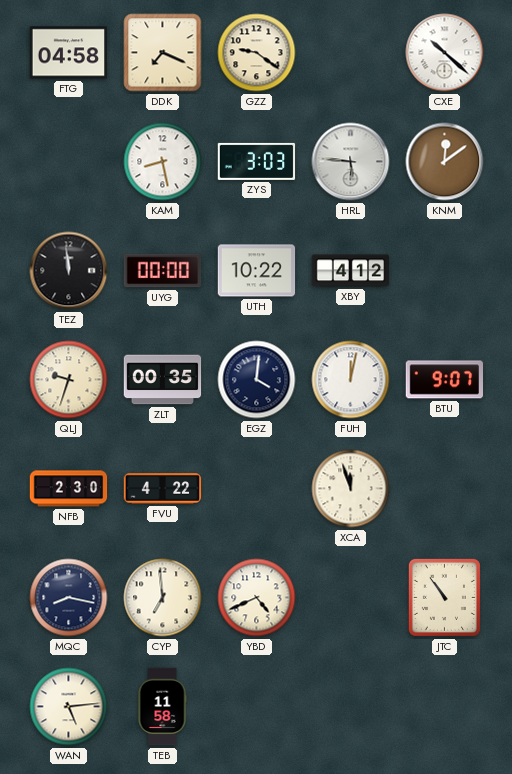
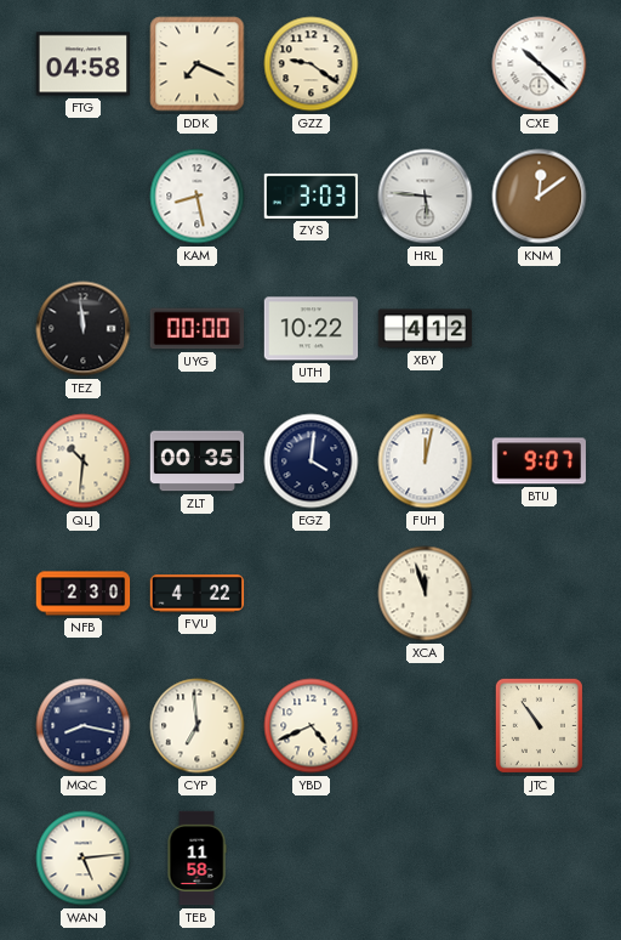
QLJ: 9:33 -> 10:31
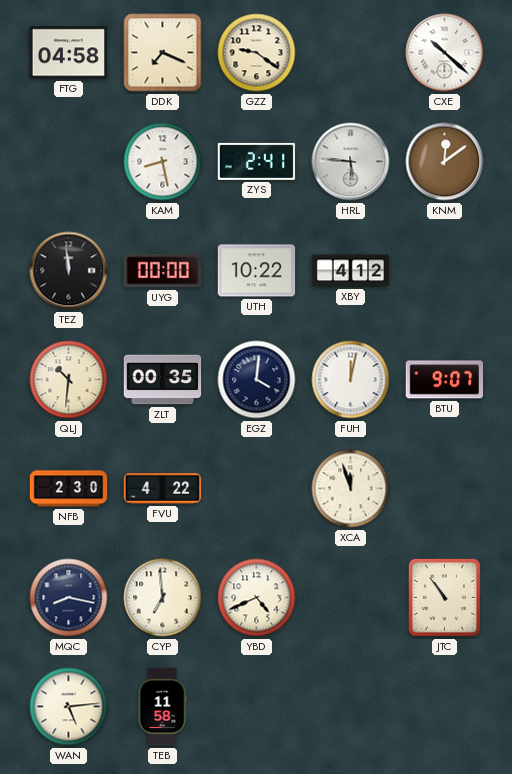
ZYS: 3:03 -> 2:41
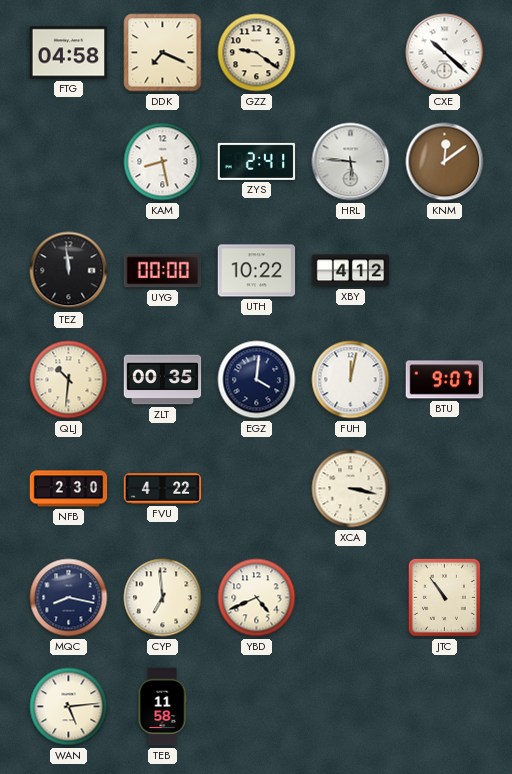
XCA: 11:57 -> 3:17
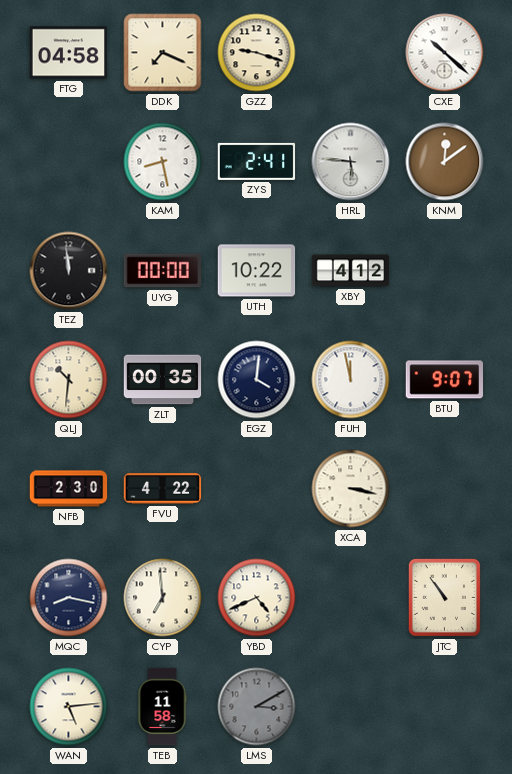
GZZ: 9:21 -> 9:18
FUH: 12:02 -> 11:58
LMS: none -> 3:10
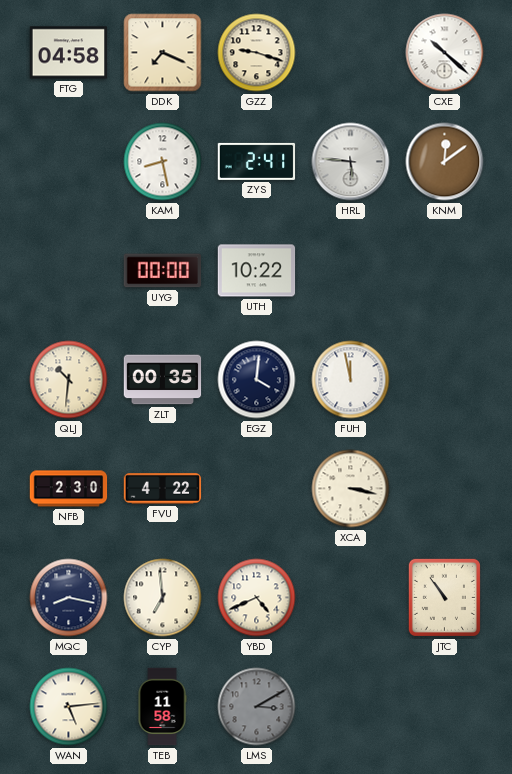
TEZ: 11:59 -> none
XBY: 4:12 -> none
BTU: 9:07 -> none
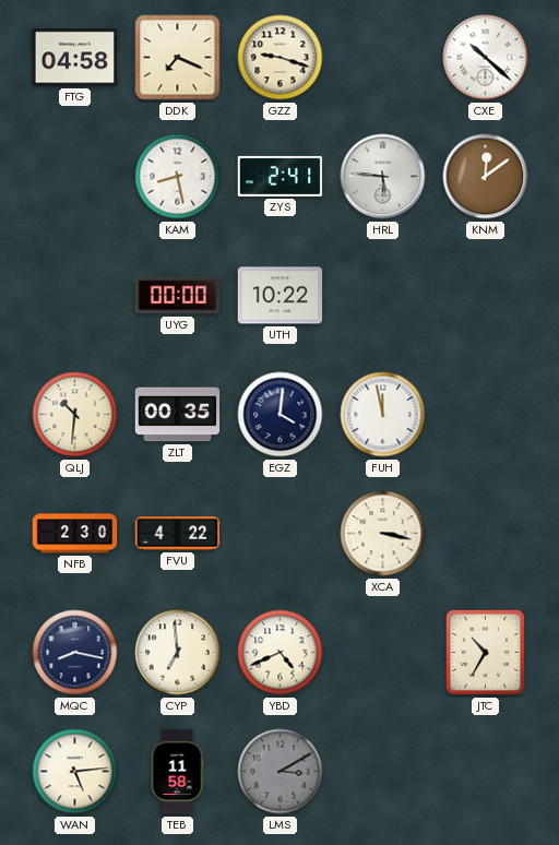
JTC: 10:54 -> 10:35
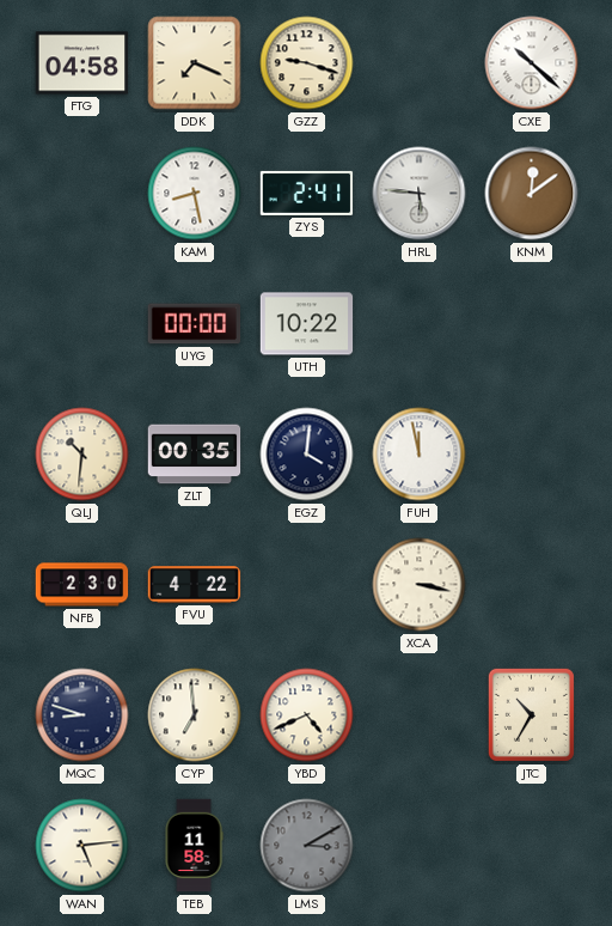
MQC: 8:17 -> 8:48
